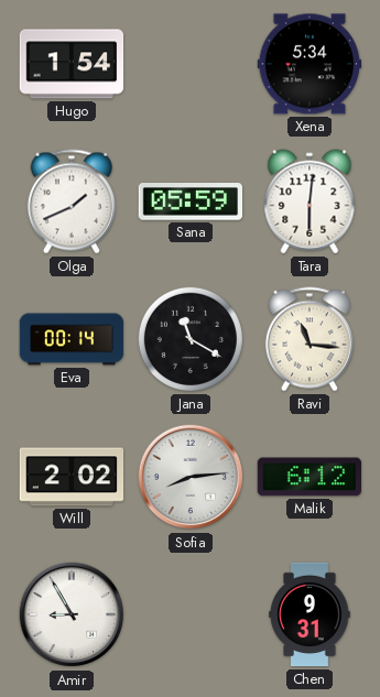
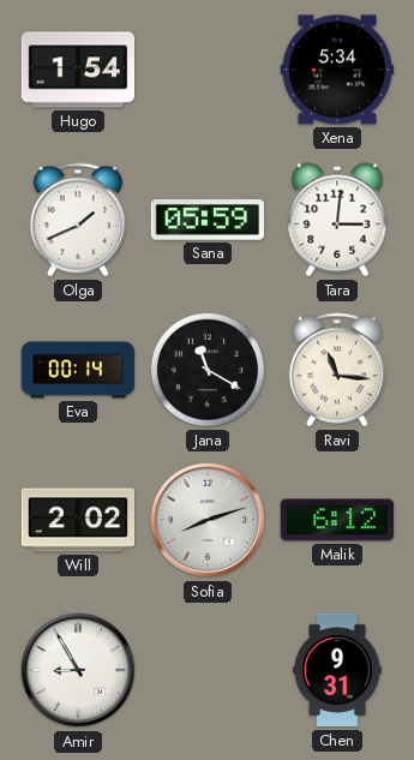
Tara: 6:01 -> 3:01
Sofia: 8:14 -> 8:12
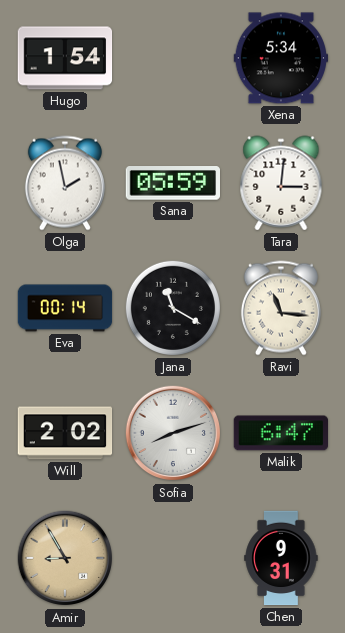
Olga: 1:41 -> 1:58
Malik: 6:12 -> 6:47
Amir dial: white -> champagne
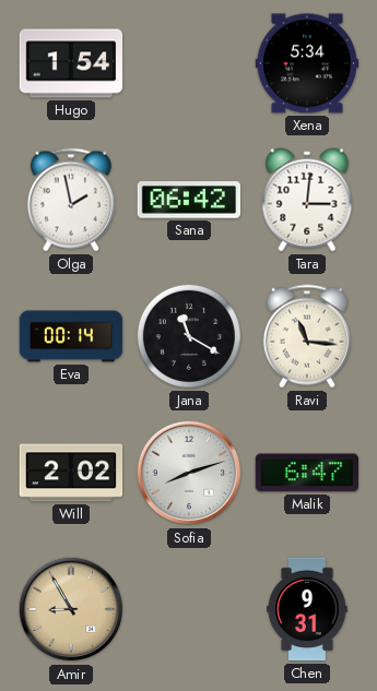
Sana: 05:59 -> 06:42
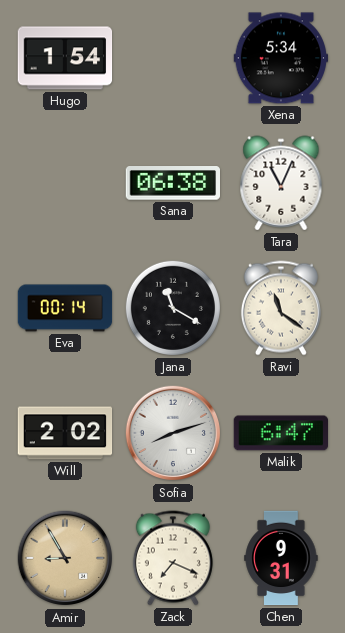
Olga: 1:58 -> none
Sana: 06:42 -> 06:38
Tara: 3:01 -> 11:04
Ravi: 11:16 -> 11:21
Zack: none -> 7:19
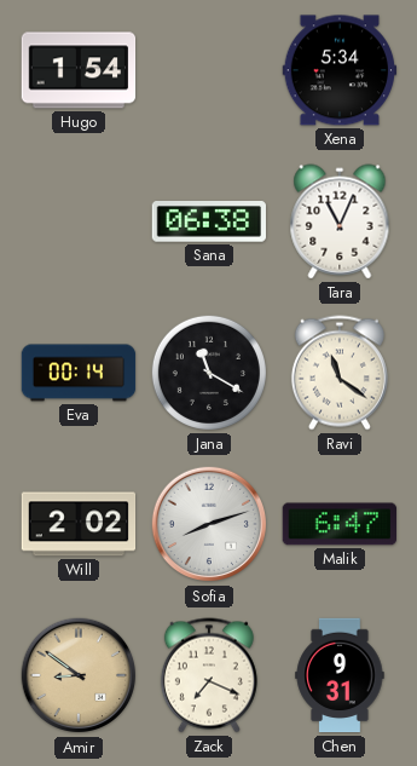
Amir: 8:55 -> 8:51
